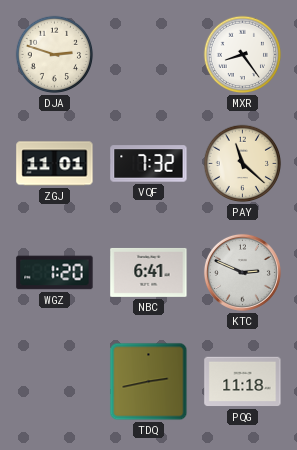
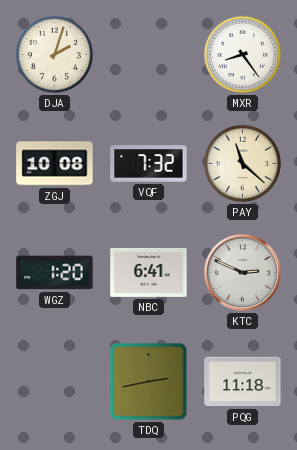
DJA: 2:48 -> 2:03
ZGJ: 11:01 -> 10:08
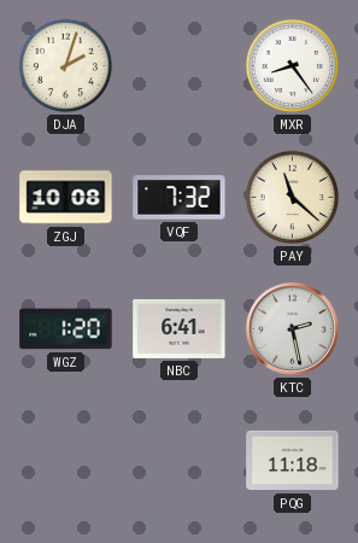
KTC: 2:49 -> 2:28
TDQ: 2:43 -> none
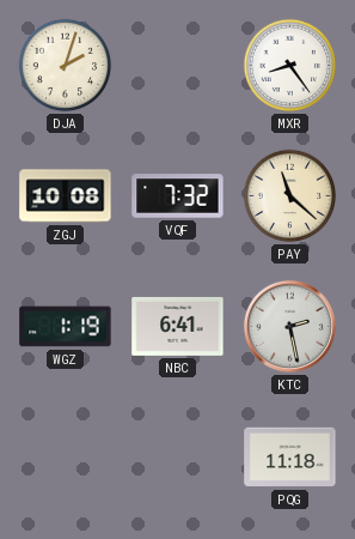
WGZ: 1:20 -> 1:19
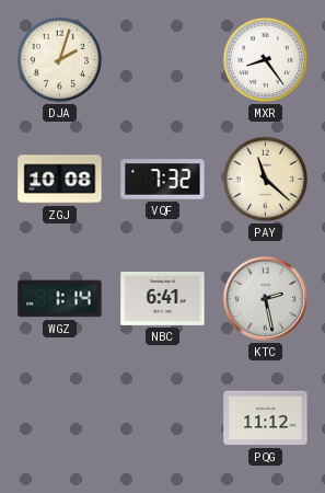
WGZ: 1:19 -> 1:14
PQG: 11:18 -> 11:12
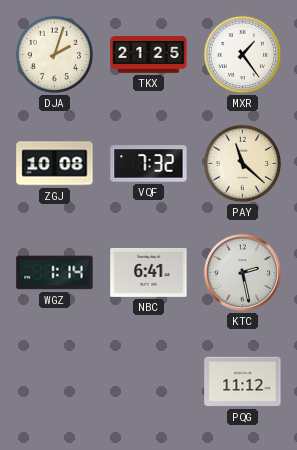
TKX: none -> 21:25
MXR: 8:24 -> 1:24
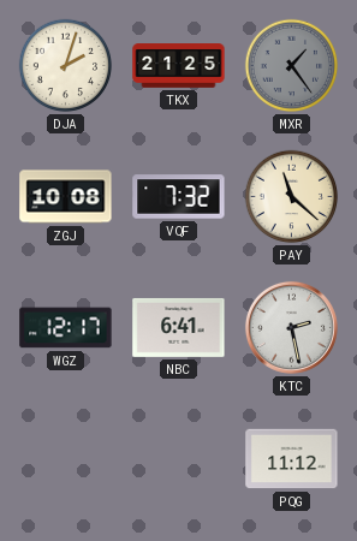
MXR dial: white -> grey
WGZ: 1:14 -> 12:17
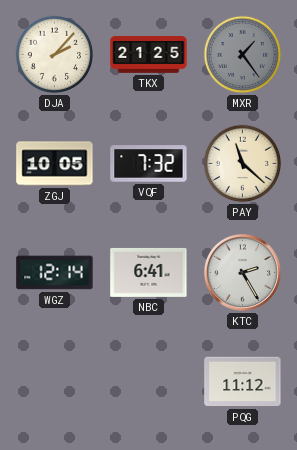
DJA: 2:03 -> 2:07
ZGJ: 10:08 -> 10:05
WGZ: 12:17 -> 12:14
KTC: 2:28 -> 2:25
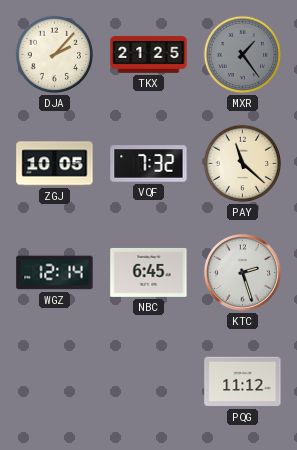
NBC: 6:41 -> 6:45
KTC: 2:25 -> 2:27
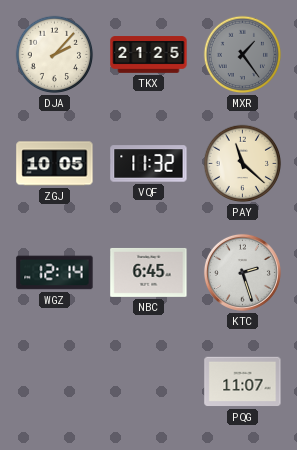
VQF: 7:32 -> 11:32
PQG: 11:12 -> 11:07
